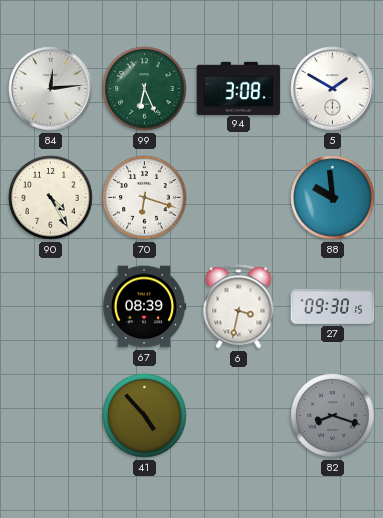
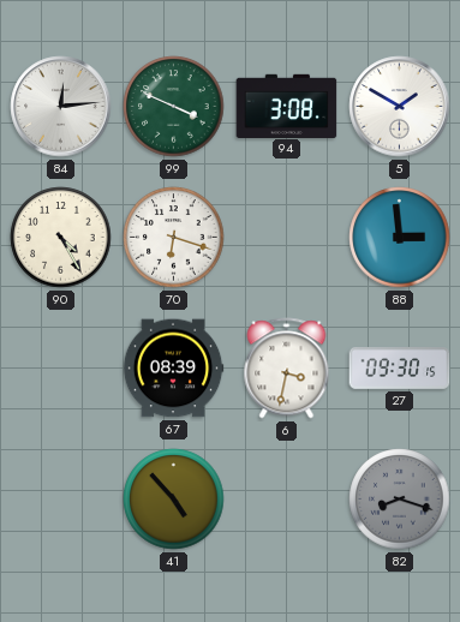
99: 6:26 -> 3:49
88: 9:59 -> 2:59
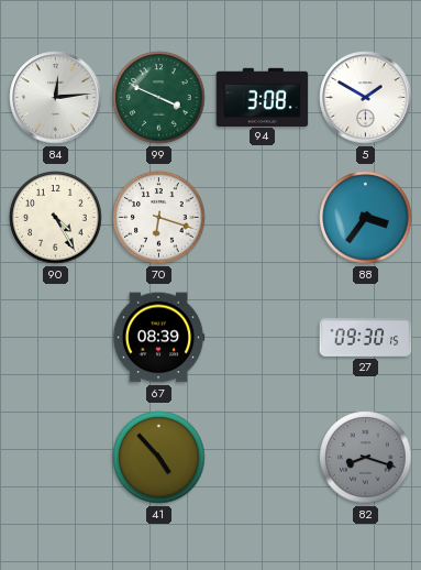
88: 2:59 -> 3:36
6: 3:32 -> none
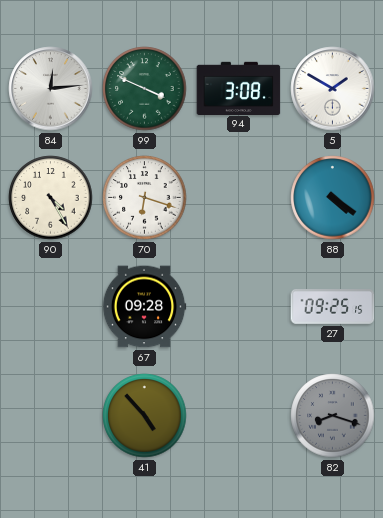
88: 3:36 -> 4:21
67: 08:39 -> 09:28
27: 09:30 -> 09:25
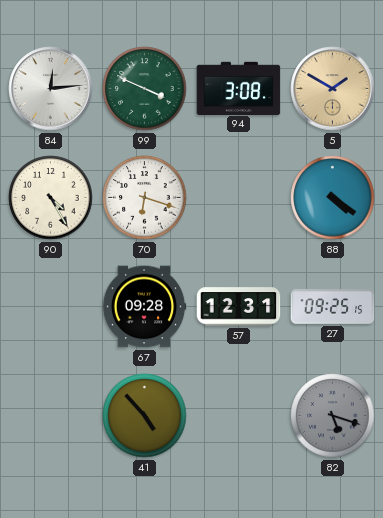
5 dial: white -> champagne
57: none -> 12:31
82: 8:18 -> 5:18
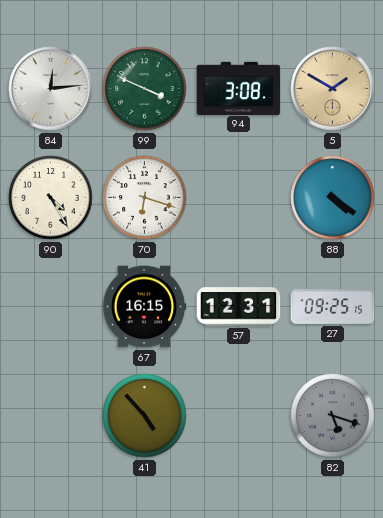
67: 09:28 -> 16:15
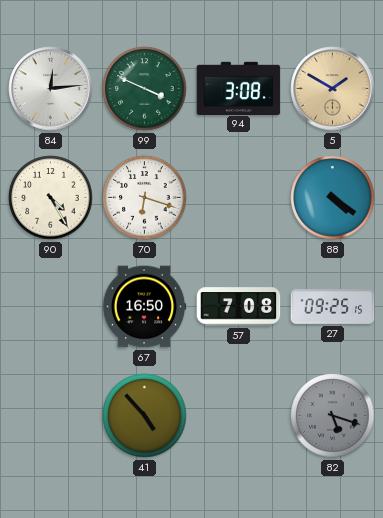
67: 16:15 -> 16:50
57: 12:31 -> 7:08
